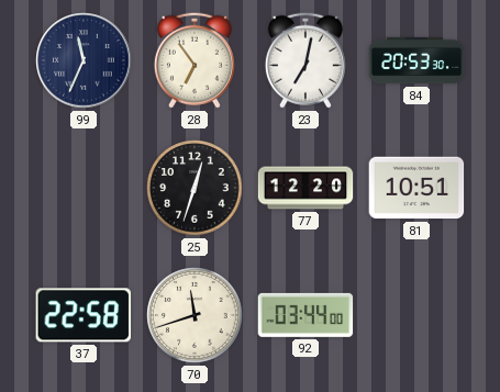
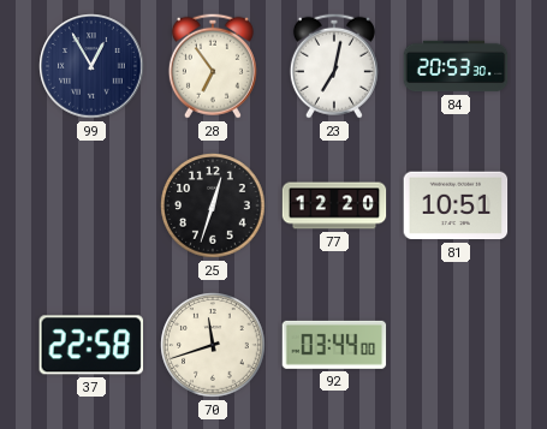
99: 11:34 -> 12:55
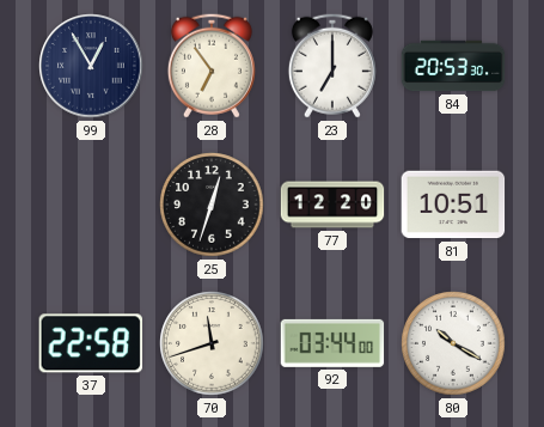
23: 7:02 -> 7:00
80: none -> 10:20
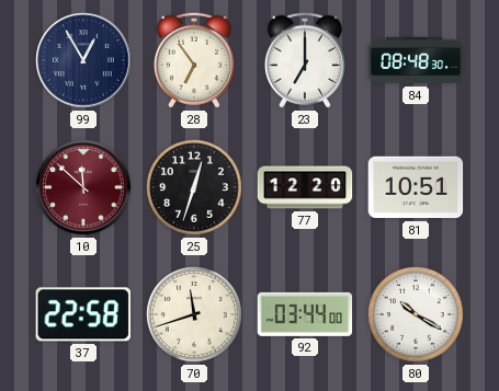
84: 20:53 -> 08:48
10: none -> 11:52
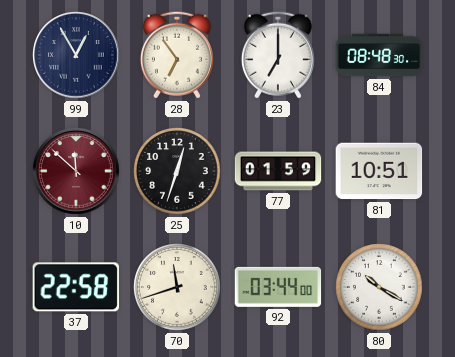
77: 12:20 -> 01:59
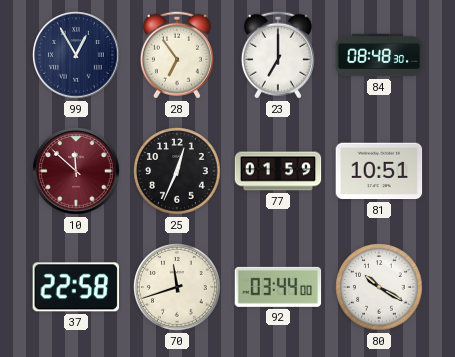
25: 12:33 -> 12:34
